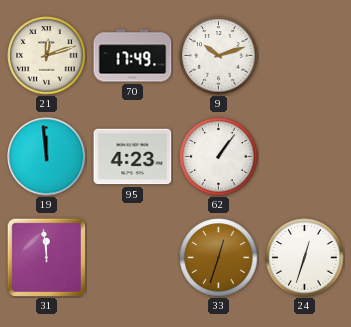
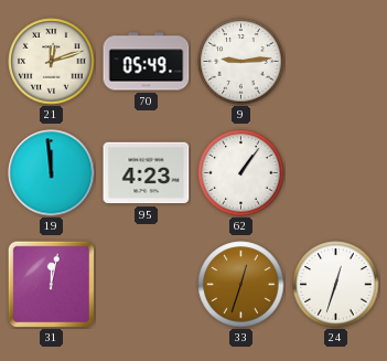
70: 17:49 -> 05:49
9: 10:12 -> 9:14
31: 11:59 -> 12:02
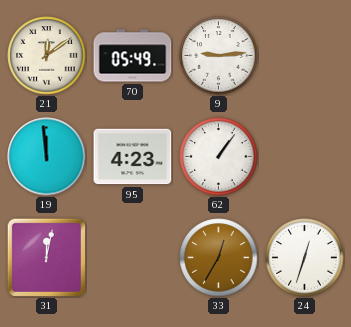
21: 12:12 -> 12:09
33: 12:33 -> 12:35
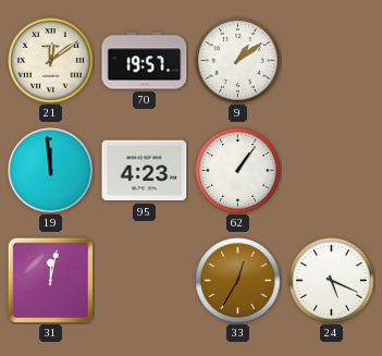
70: 05:49 -> 19:57
9: 9:14 -> 1:09
24: 12:33 -> 5:19
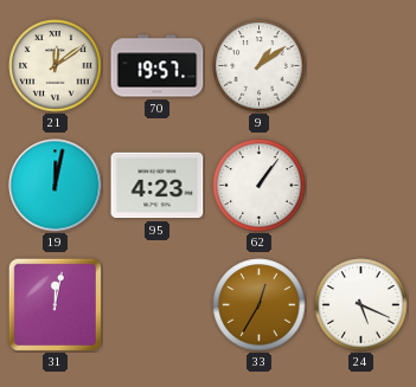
19: 11:59 -> 12:02
